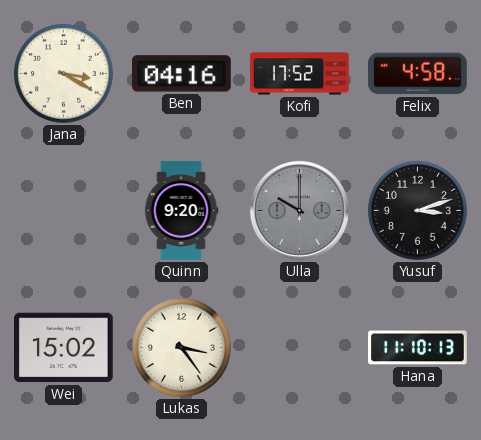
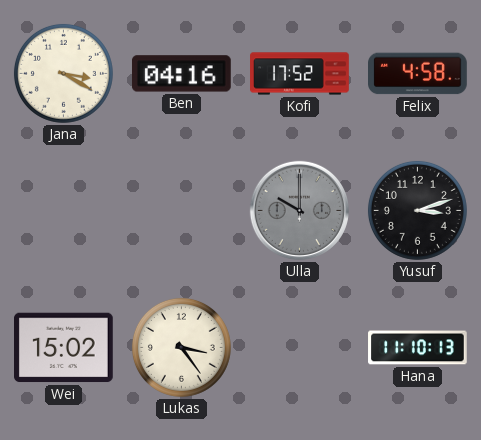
Quinn: 9:20 -> none
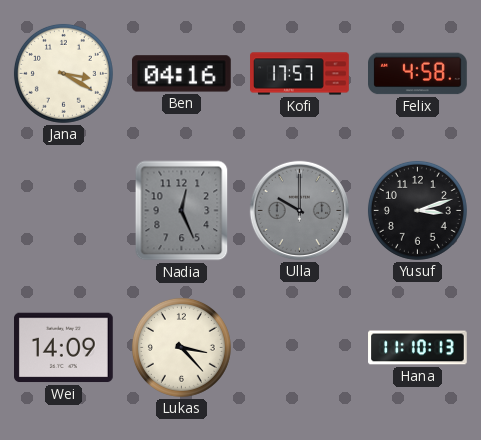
Kofi: 17:52 -> 17:57
Nadia: none -> 12:26
Wei: 15:02 -> 14:09
Lukas: 3:24 -> 3:23
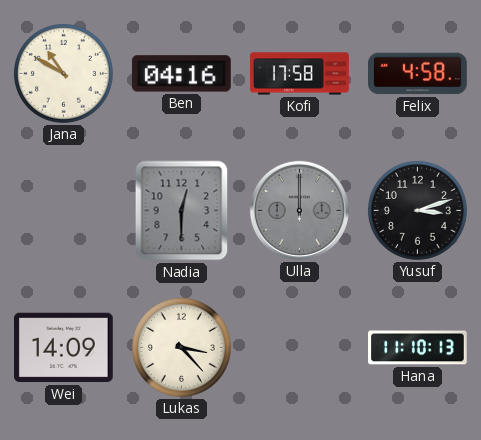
Jana: 3:20 -> 10:50
Kofi: 17:57 -> 17:58
Nadia: 12:26 -> 12:30
Ulla: 10:00 -> 12:00
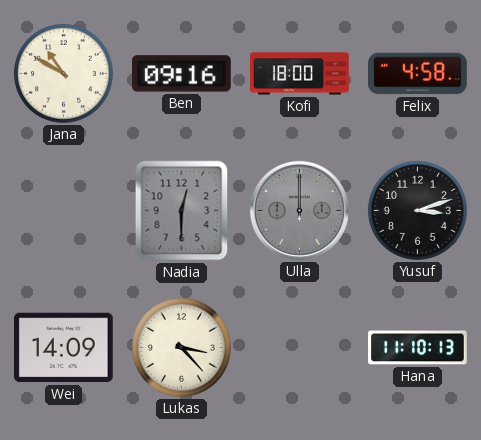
Ben: 04:16 -> 09:16
Kofi: 17:58 -> 18:00
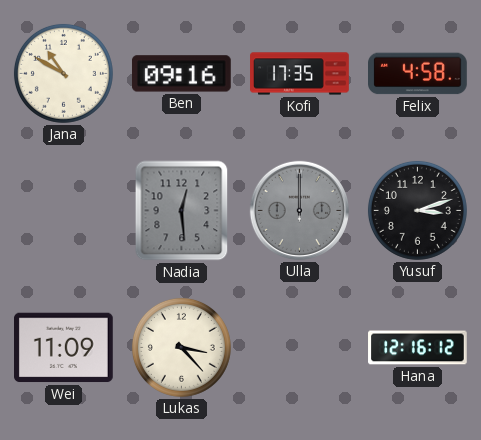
Kofi: 18:00 -> 17:35
Nadia: 12:30 -> 12:29
Wei: 14:09 -> 11:09
Hana: 11:10 -> 12:16
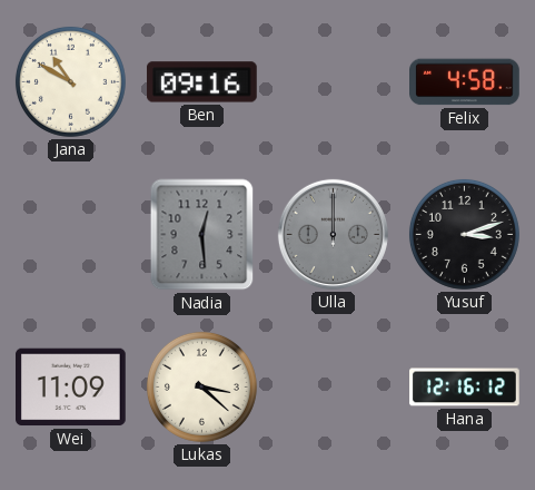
Kofi: 17:35 -> none
Lukas: 3:23 -> 3:22
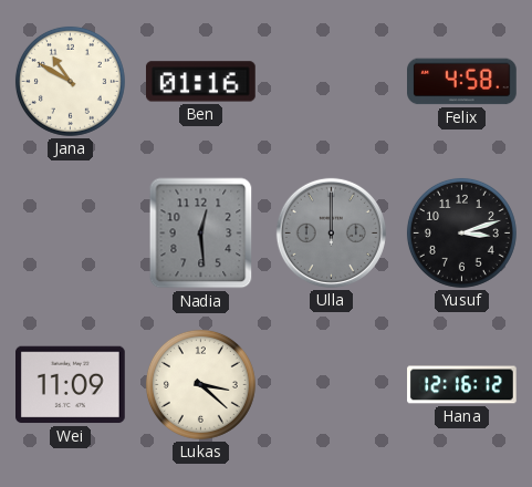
Ben: 09:16 -> 01:16
